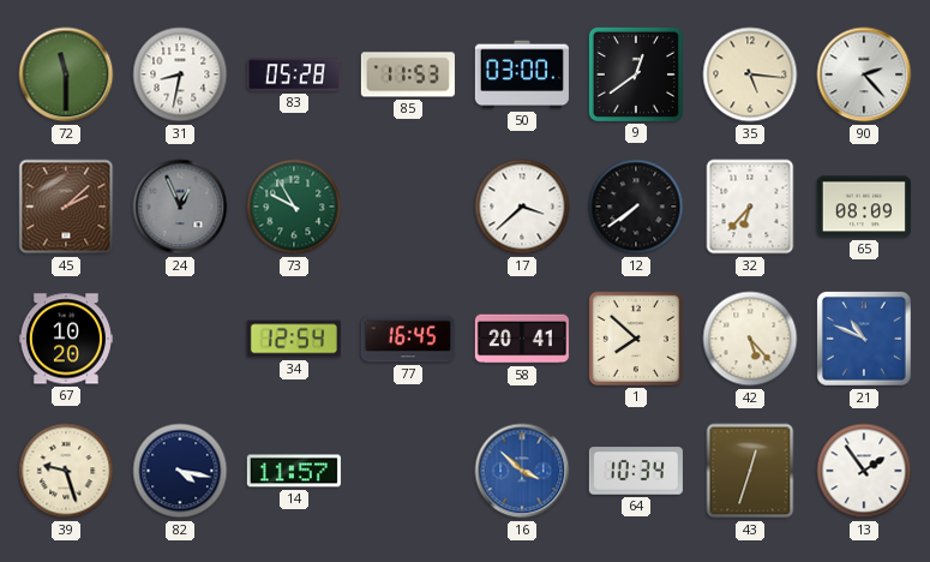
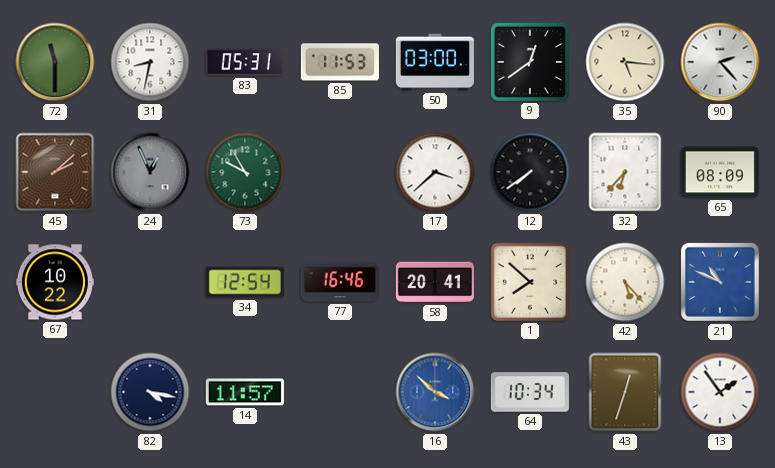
83: 05:28 -> 05:31
67: 10:20 -> 10:22
77: 16:45 -> 16:46
39: 9:27 -> none
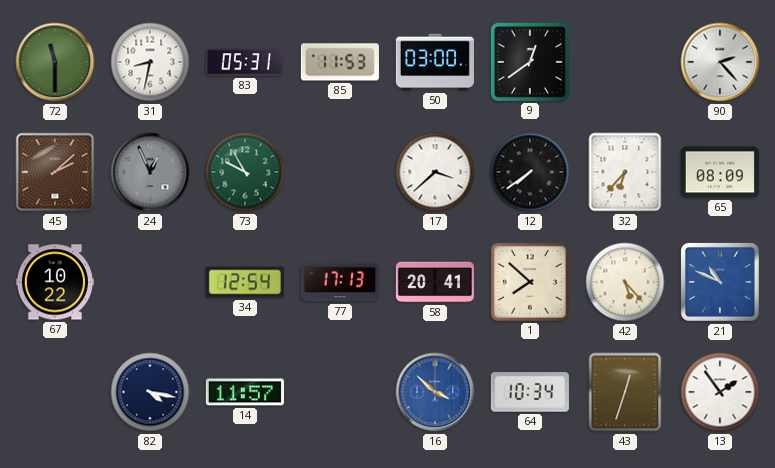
35: 5:16 -> none
77: 16:46 -> 17:13
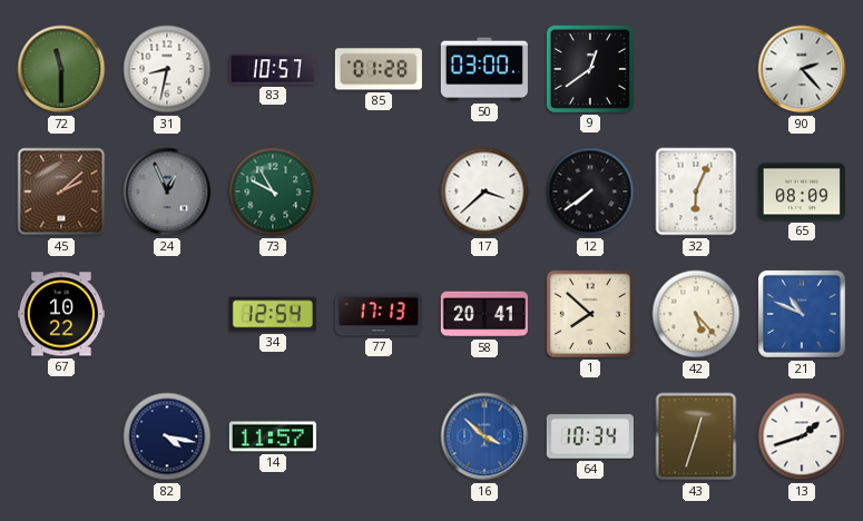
83: 05:31 -> 10:57
85: 11:53 -> 01:28
32: 6:37 -> 6:04
13: 1:54 -> 1:42
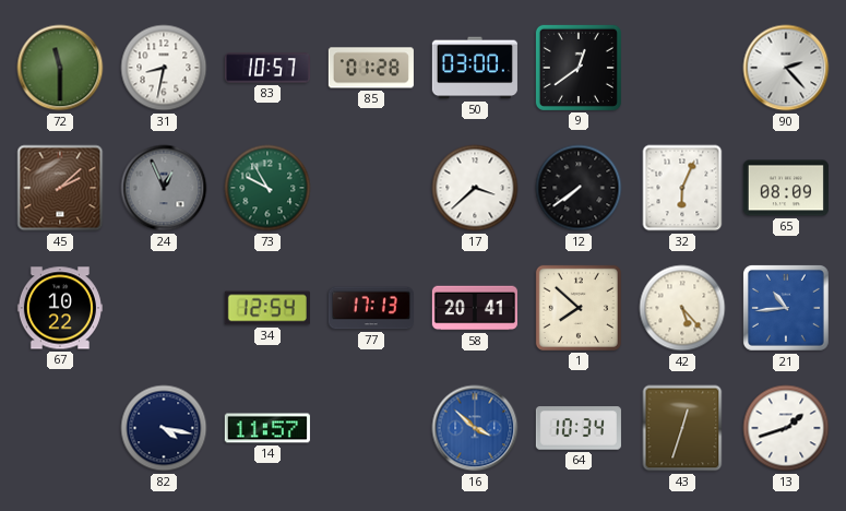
21: 10:49 -> 10:44
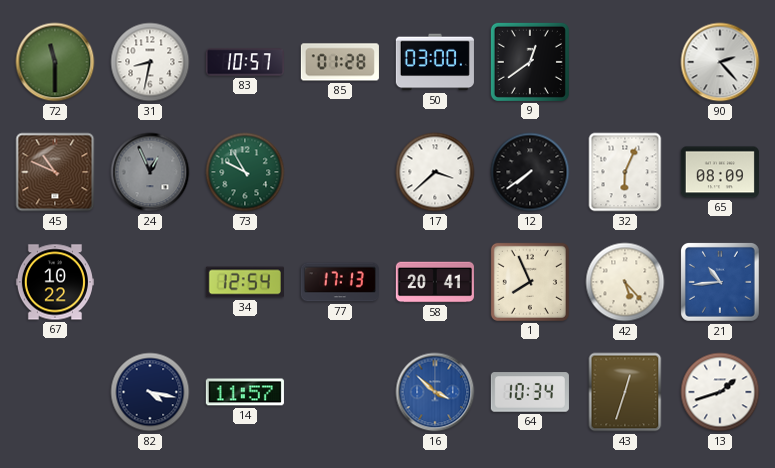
45: 2:08 -> 10:49
1: 7:52 -> 7:56
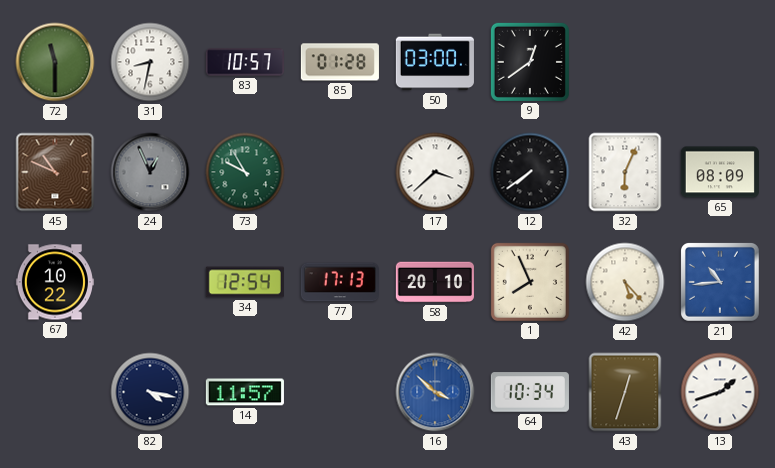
90: 2:23 -> none
58: 20:41 -> 20:10
